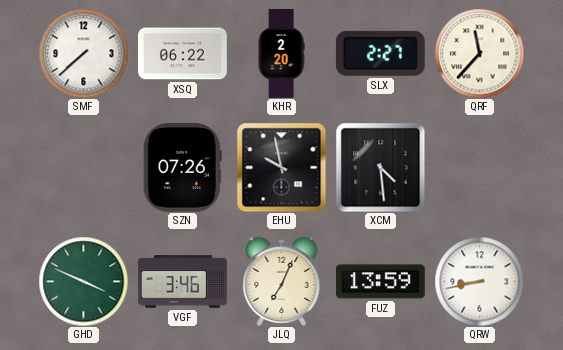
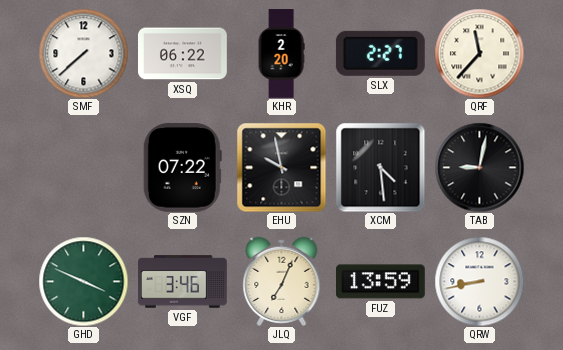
SZN: 07:26 -> 07:22
TAB: none -> 9:02
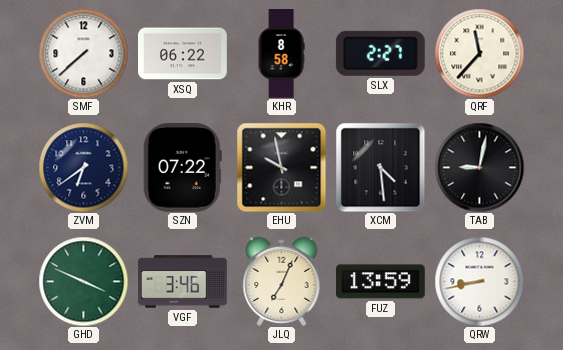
KHR: 2:20 -> 8:58
ZVM: none -> 6:39
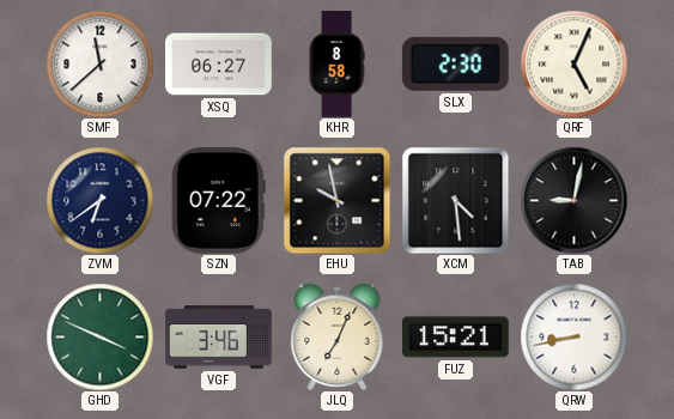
SMF: 7:38 -> 11:38
XSQ: 06:22 -> 06:27
SLX: 2:27 -> 2:30
QRF: 11:37 -> 5:04
FUZ: 13:59 -> 15:21
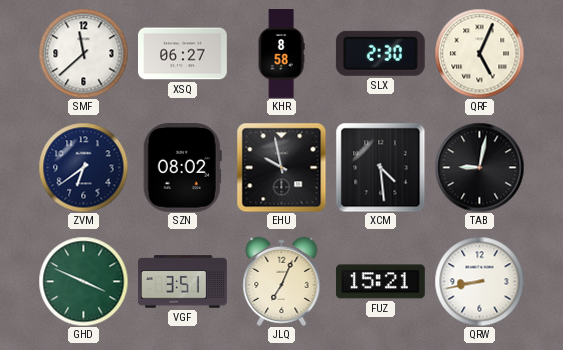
SZN: 07:22 -> 08:02
VGF: 3:46 -> 3:51
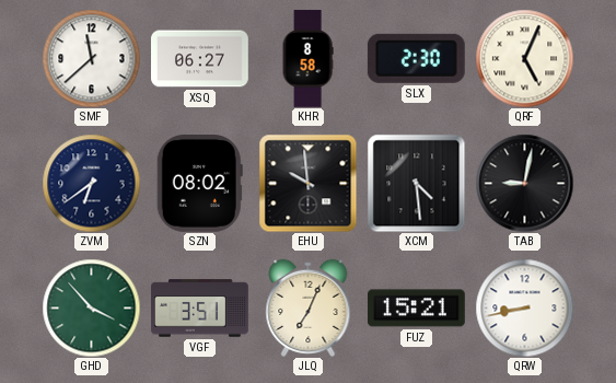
EHU: 9:58 -> 9:59
GHD: 3:49 -> 3:53
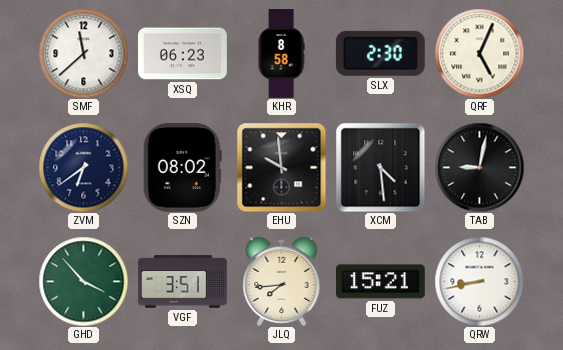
XSQ: 06:27 -> 06:23
JLQ: 7:04 -> 7:44
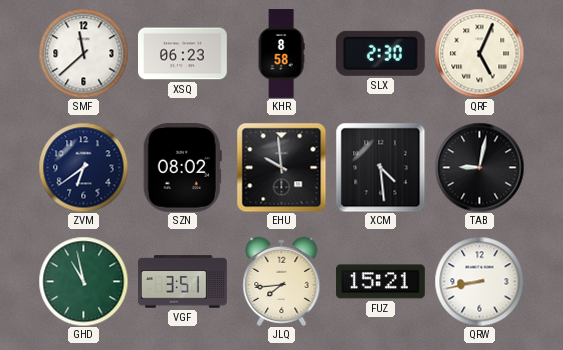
GHD: 3:53 -> 10:58
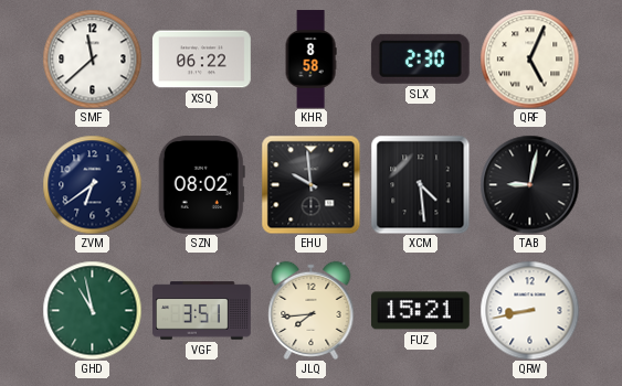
XSQ: 06:23 -> 06:22
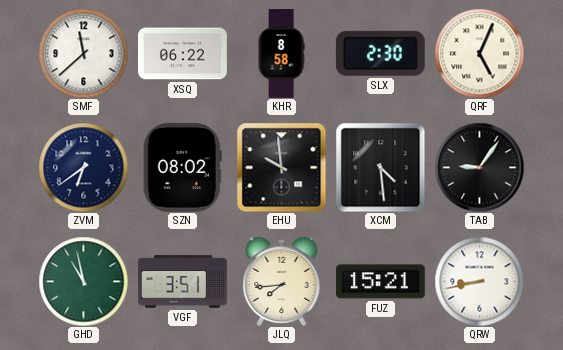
TAB: 9:02 -> 9:06
